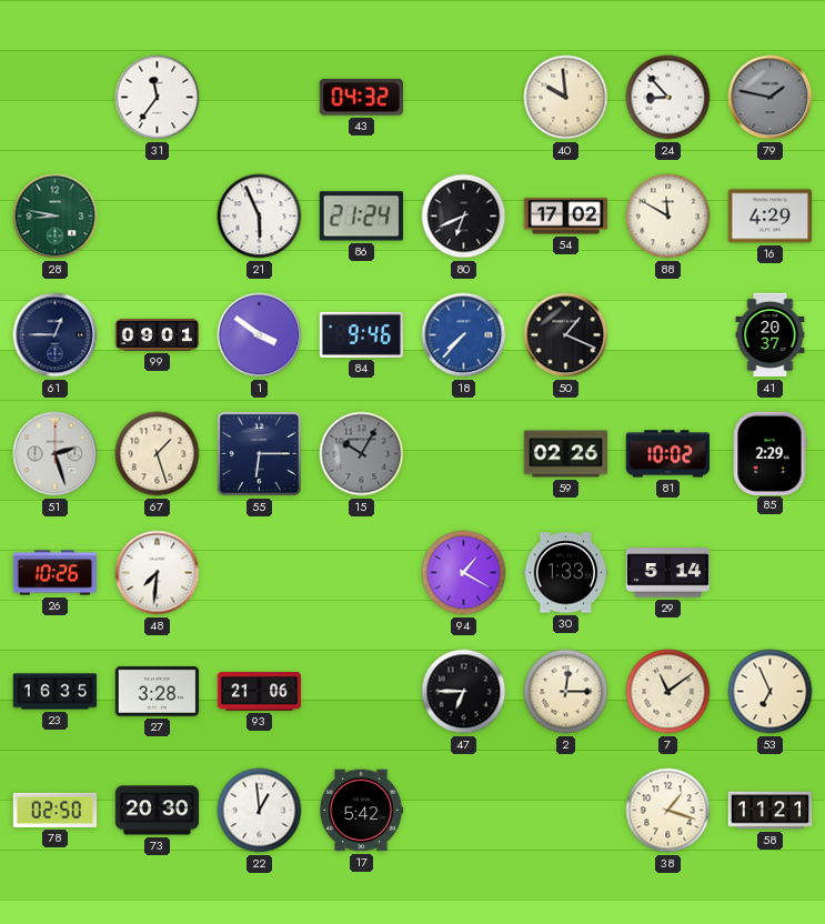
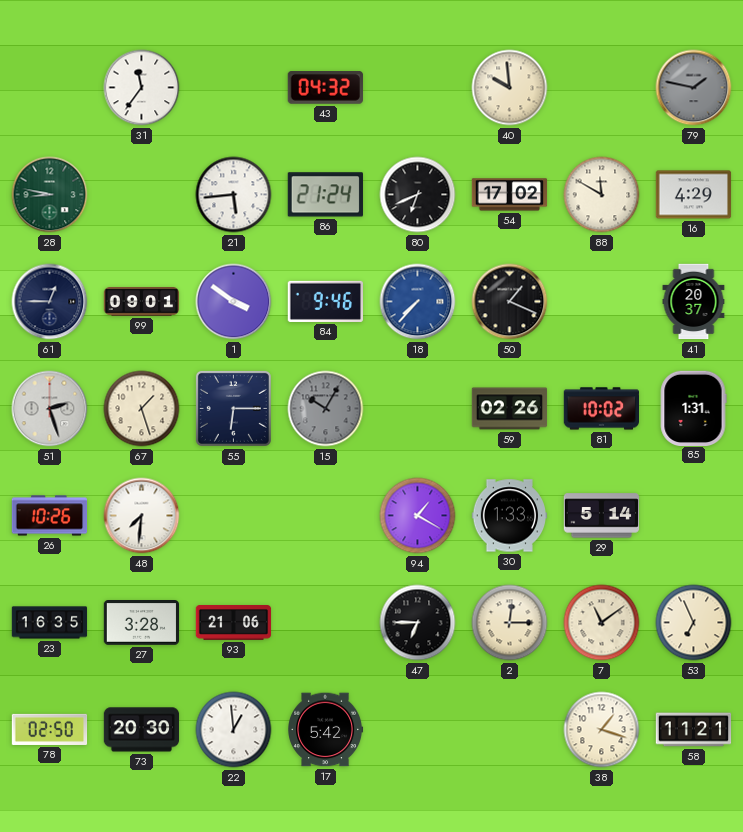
24: 8:53 -> none
21: 5:56 -> 5:44
85: 2:29 -> 1:31
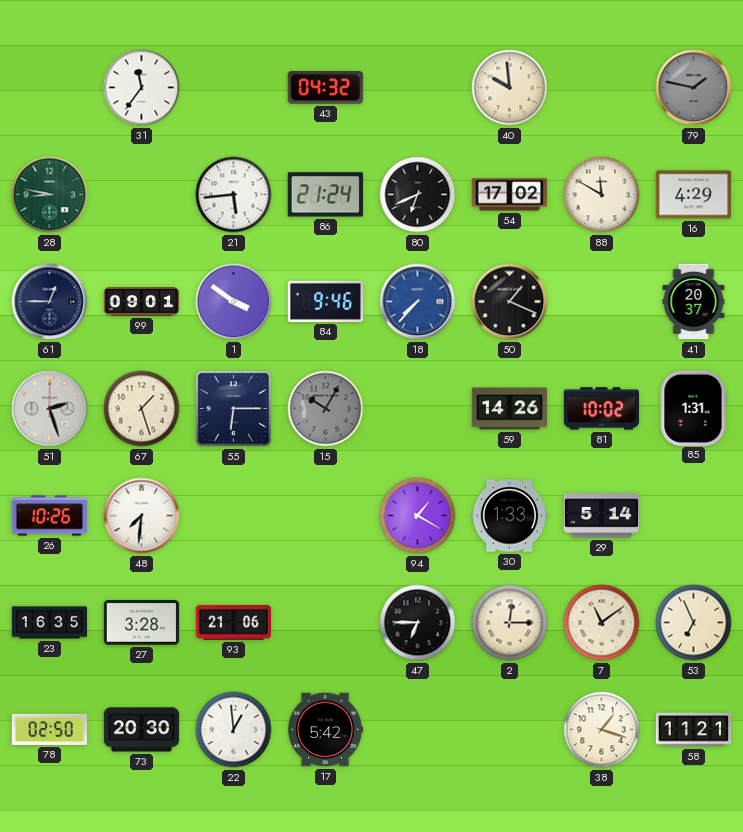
59: 02:26 -> 14:26
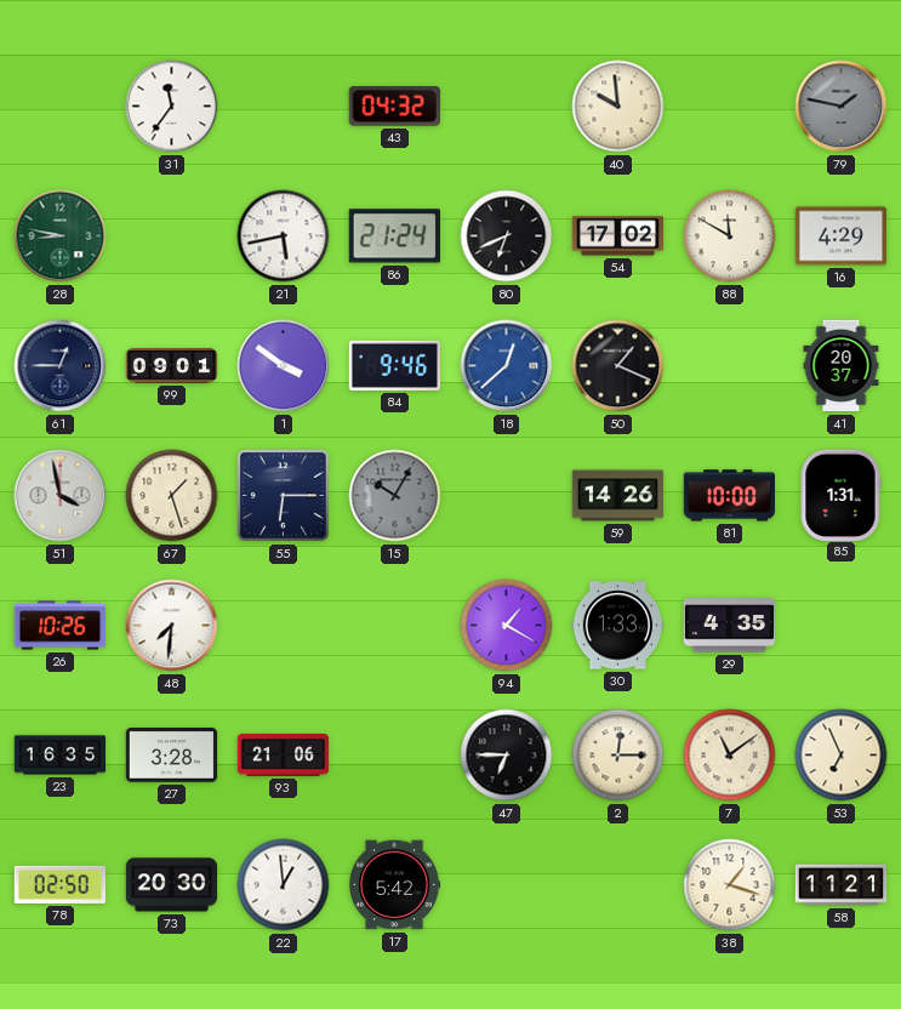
21: 5:44 -> 5:43
18: 7:37 -> 12:38
51: 2:27 -> 3:58
81: 10:02 -> 10:00
29: 5:14 -> 4:35
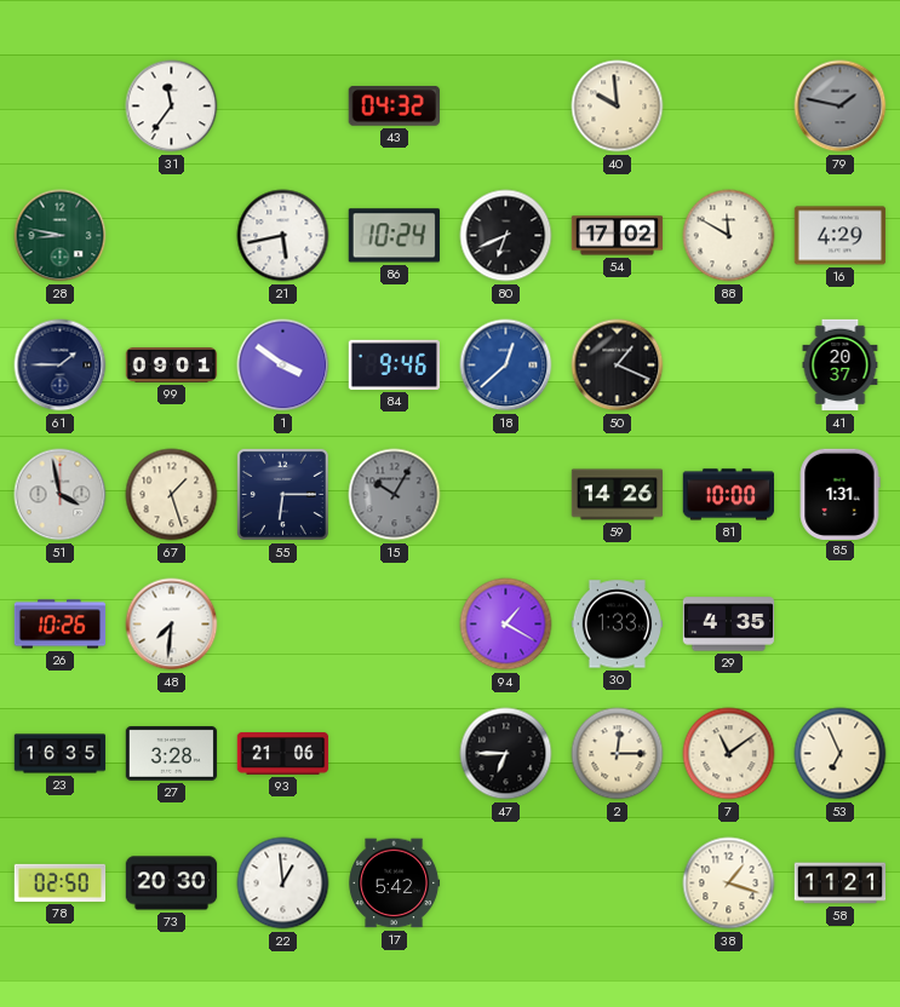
86: 21:24 -> 10:24
61: 12:45 -> 1:45
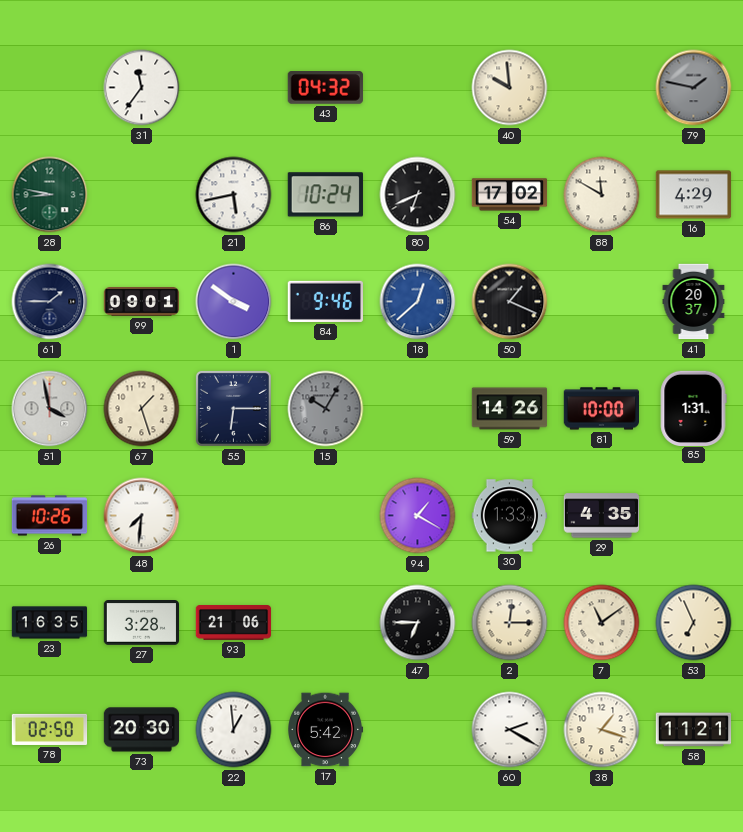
60: none -> 2:20
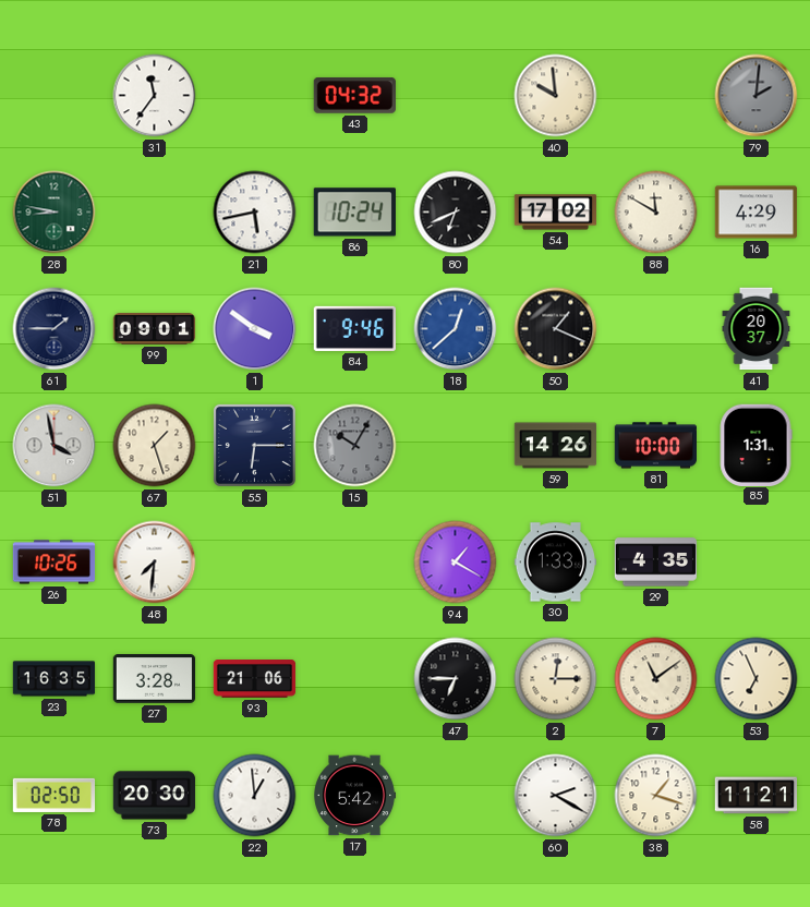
79: 1:47 -> 2:01
